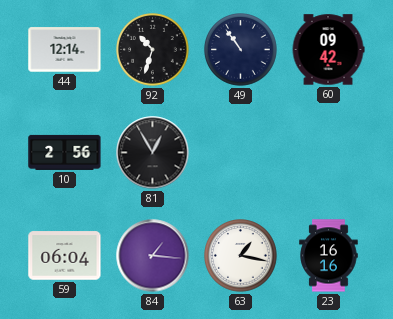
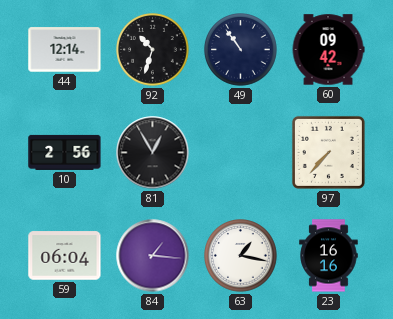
97: none -> 7:37
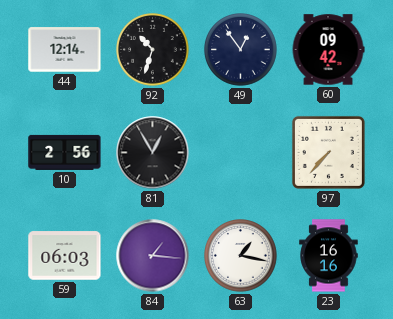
49: 10:54 -> 12:54
59: 06:04 -> 06:03
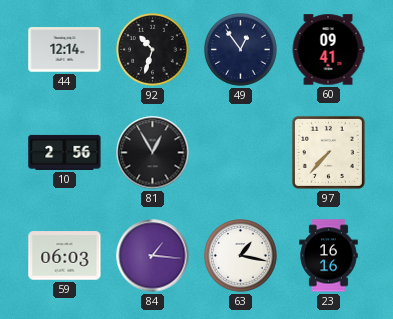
60: 09:42 -> 09:41
